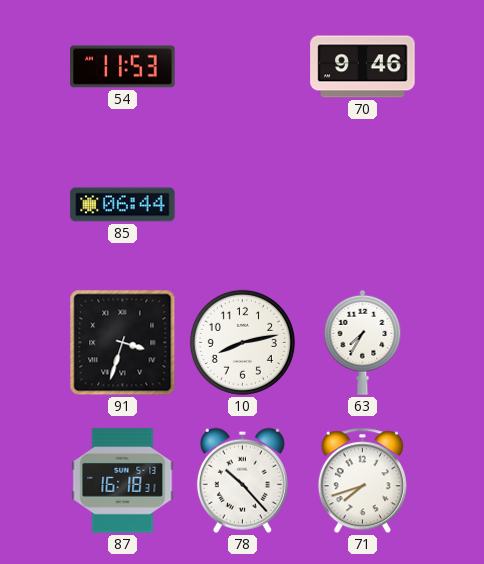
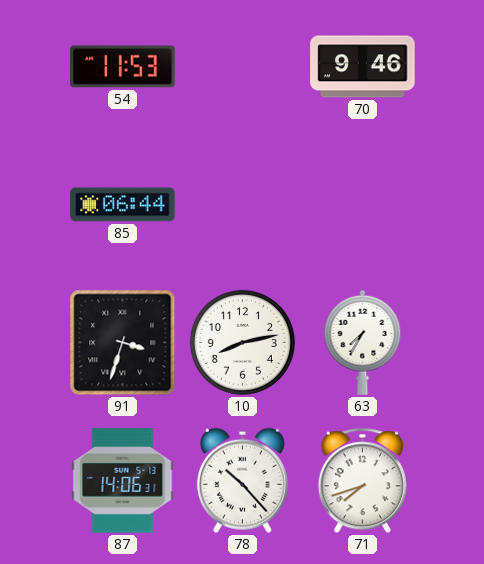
87: 16:18 -> 14:06
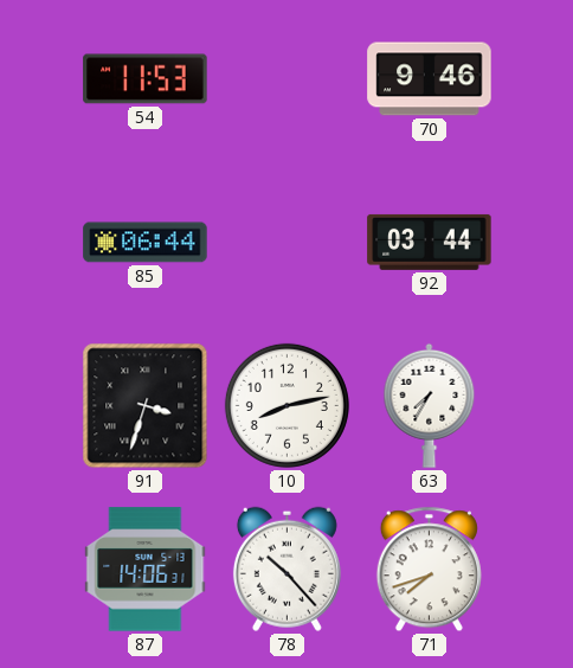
92: none -> 03:44
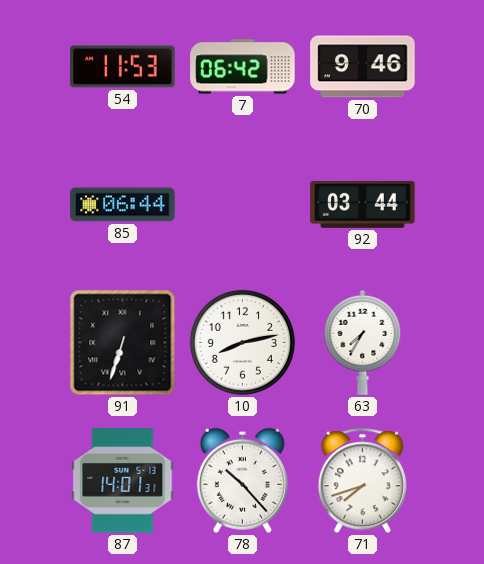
7: none -> 06:42
91: 3:33 -> 6:33
87: 14:06 -> 14:01
